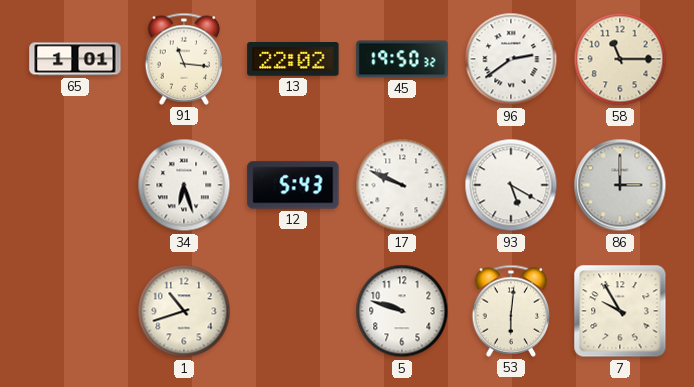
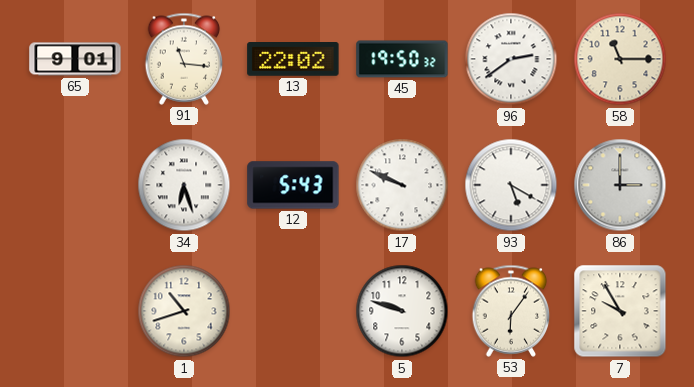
65: 1:01 -> 9:01
53: 6:01 -> 6:06
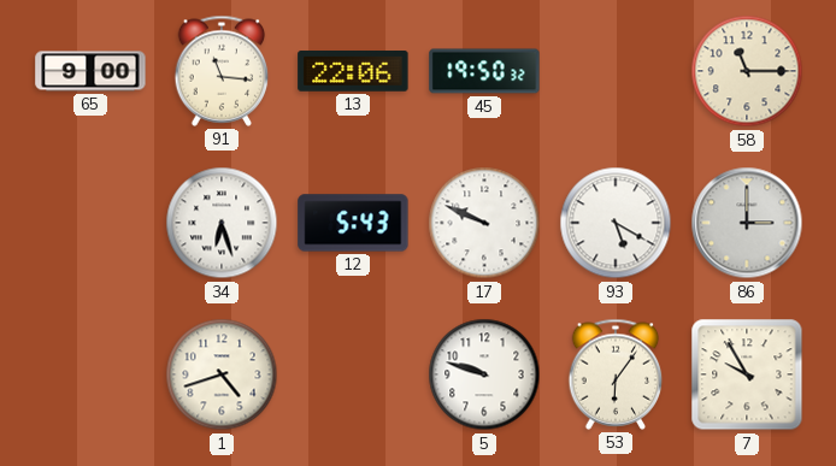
65: 9:01 -> 9:00
13: 22:02 -> 22:06
96: 2:39 -> none
1: 10:42 -> 4:42
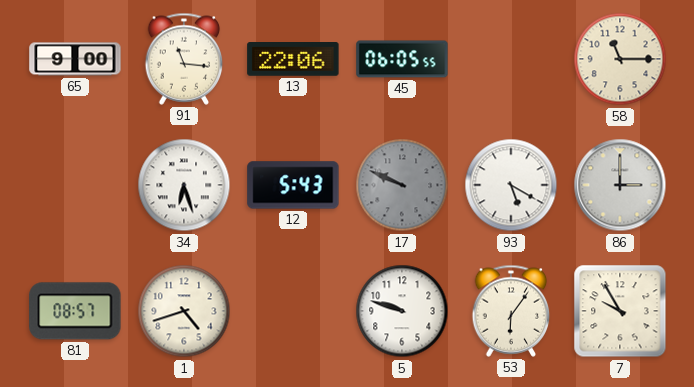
45: 19:50 -> 06:05
17 dial: white -> grey
81: none -> 08:57
